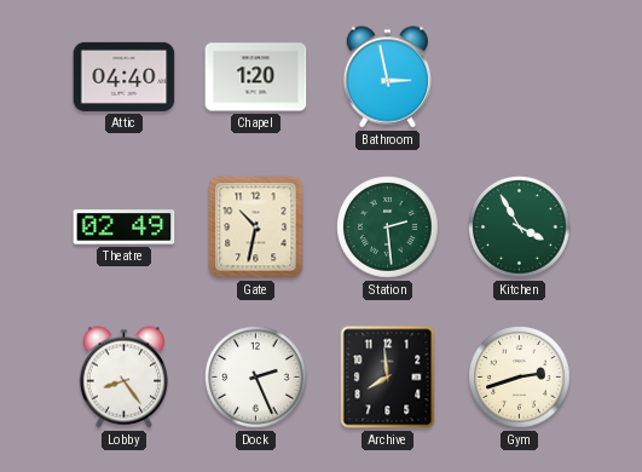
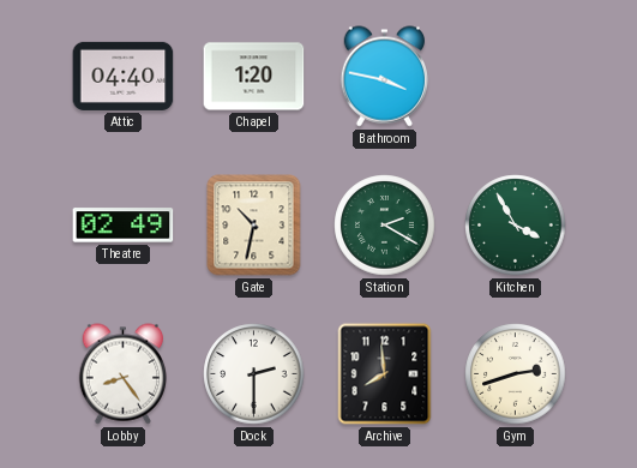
Bathroom: 2:58 -> 3:47
Station: 2:29 -> 2:20
Dock: 2:26 -> 2:30
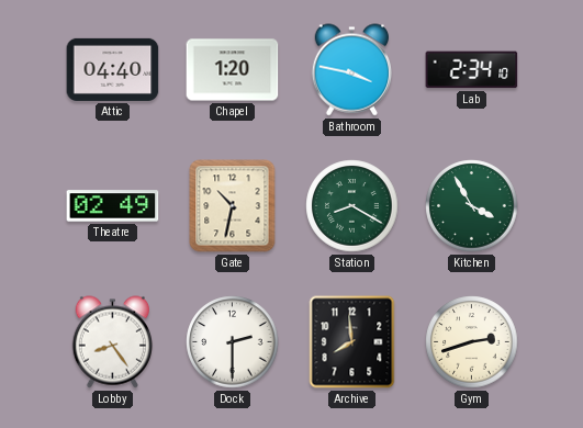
Lab: none -> 2:34
Station: 2:20 -> 8:20
